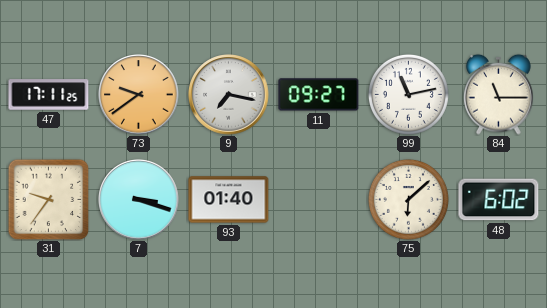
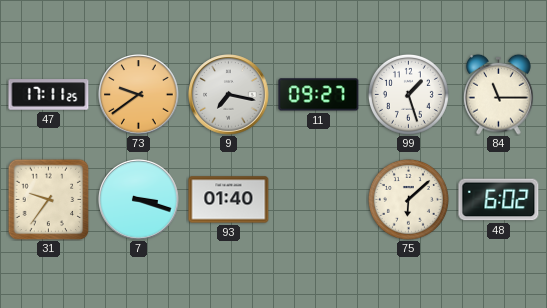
99: 11:13 -> 1:27
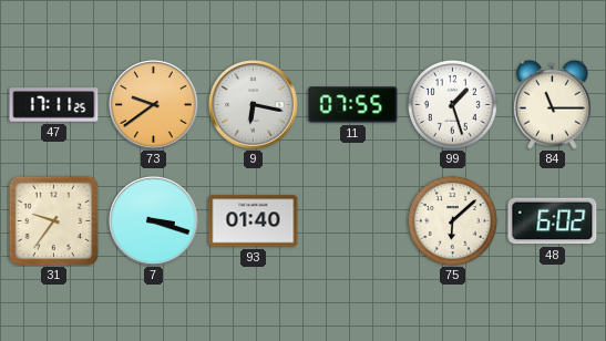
9: 7:17 -> 6:17
11: 09:27 -> 07:55
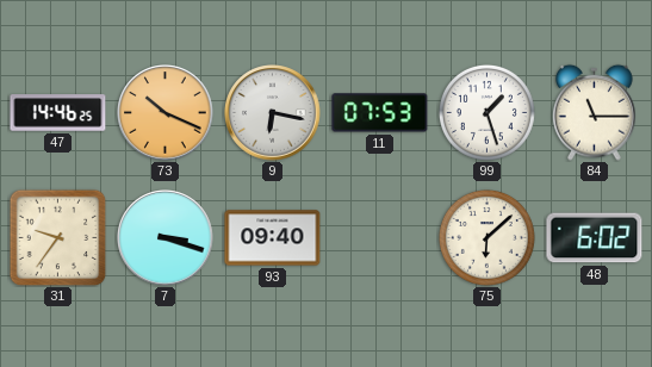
47: 17:11 -> 14:46
73: 9:39 -> 10:19
11: 07:55 -> 07:53
93: 01:40 -> 09:40
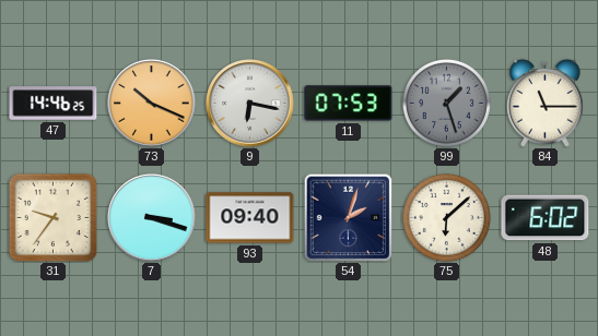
99 dial: white -> grey
54: none -> 2:03
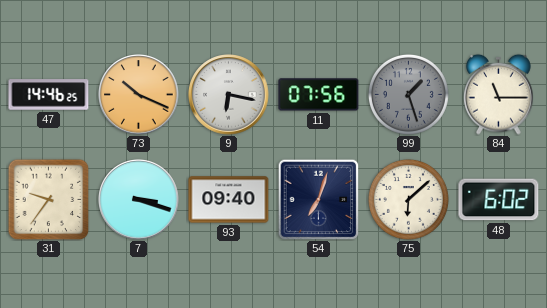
11: 07:53 -> 07:56
54: 2:03 -> 7:03
